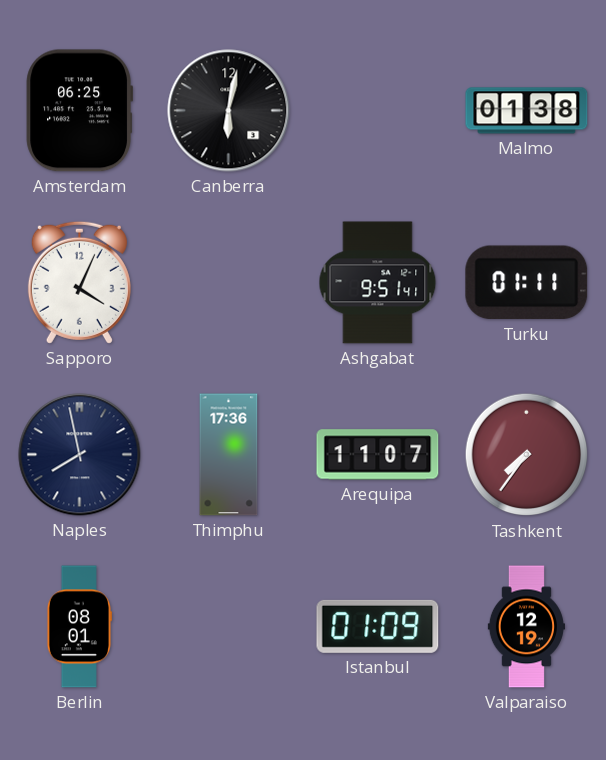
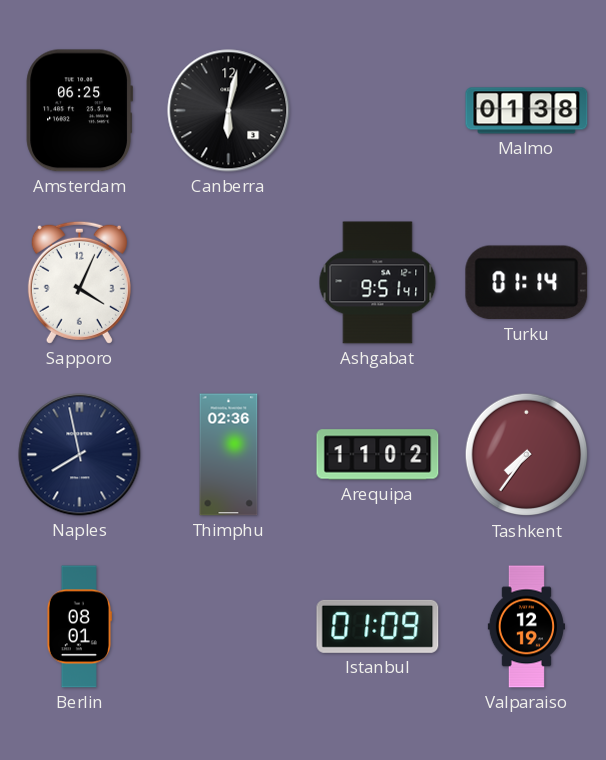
Turku: 01:11 -> 01:14
Thimphu: 17:36 -> 02:36
Arequipa: 11:07 -> 11:02
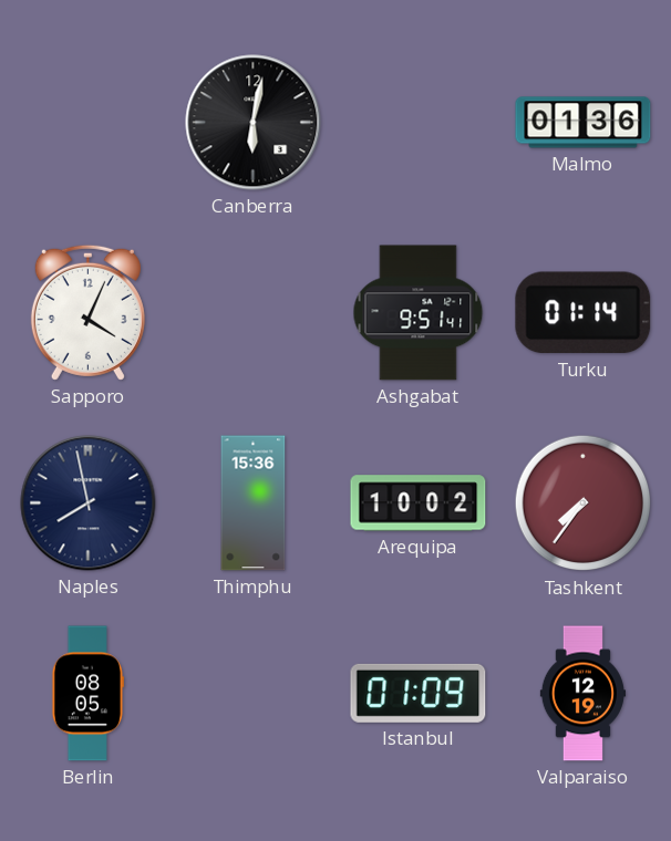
Amsterdam: 06:25 -> none
Malmo: 01:38 -> 01:36
Thimphu: 02:36 -> 15:36
Arequipa: 11:02 -> 10:02
Berlin: 08:01 -> 08:05
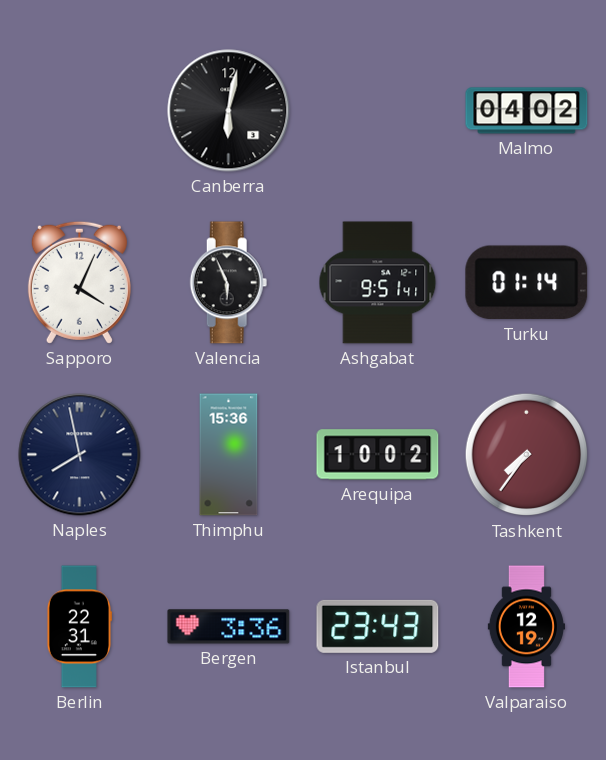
Malmo: 01:36 -> 04:02
Valencia: none -> 5:56
Berlin: 08:05 -> 22:31
Bergen: none -> 3:36
Istanbul: 01:09 -> 23:43
